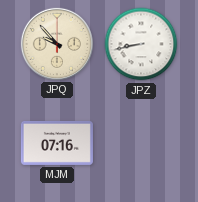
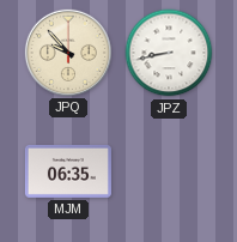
MJM: 07:16 -> 06:35
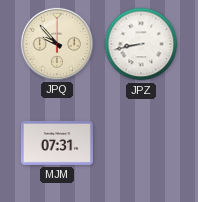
MJM: 06:35 -> 07:31
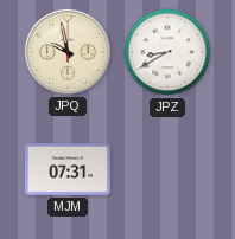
JPQ: 9:53 -> 9:58
JPZ: 8:43 -> 8:40
